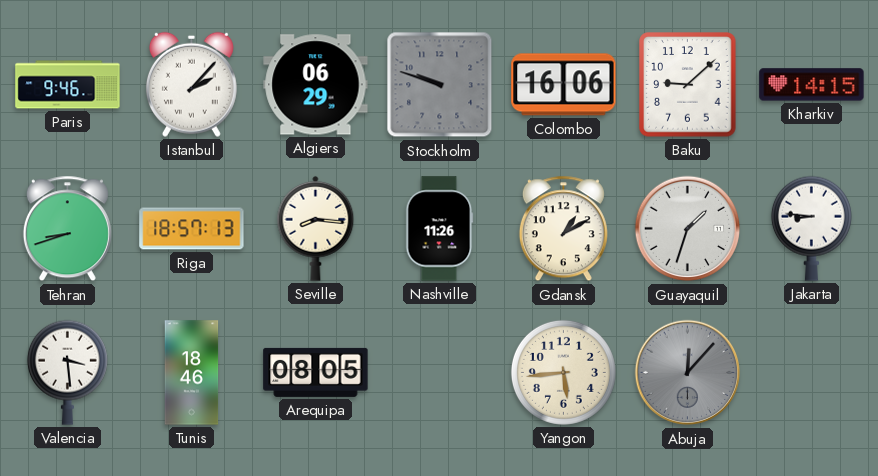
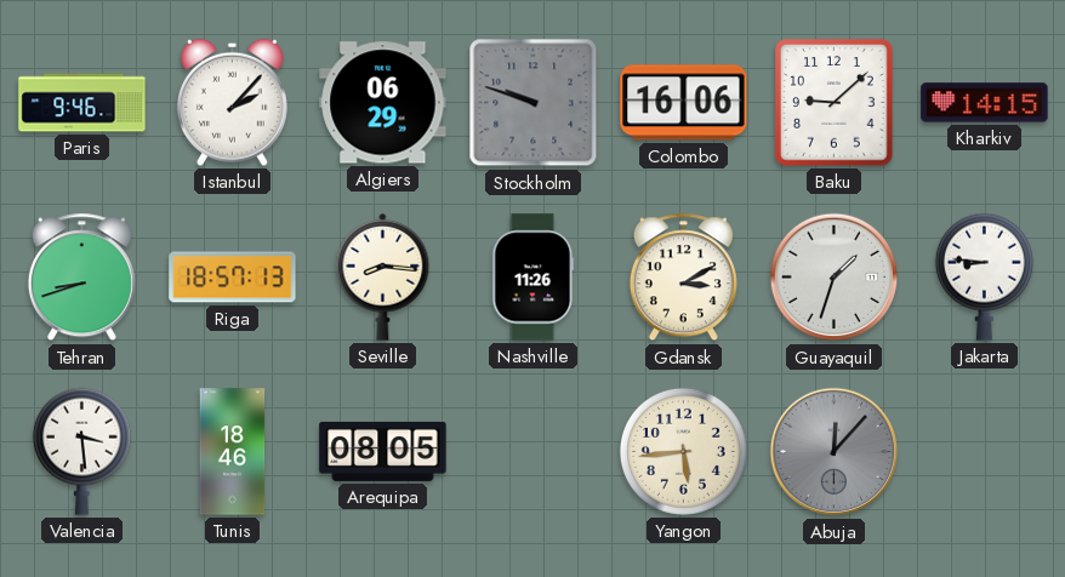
Gdansk: 1:10 -> 3:10
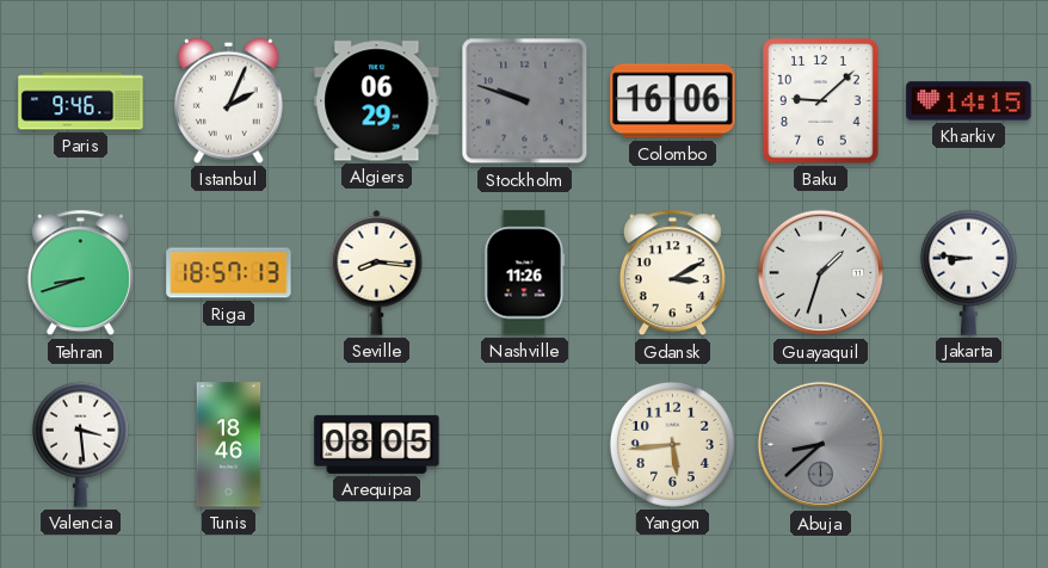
Istanbul: 2:07 -> 2:04
Abuja: 12:07 -> 8:38
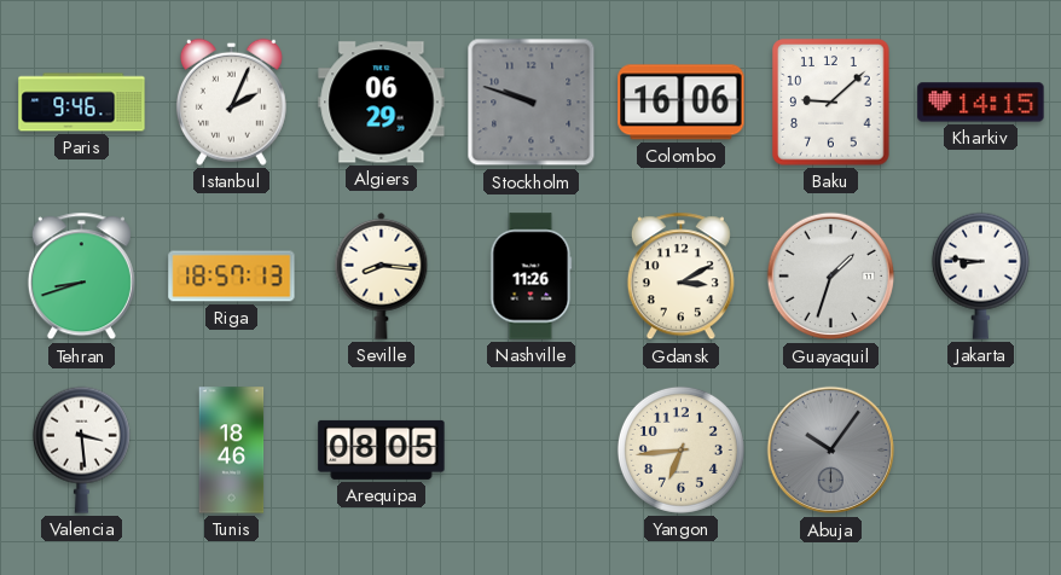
Yangon: 5:44 -> 6:44
Abuja: 8:38 -> 10:06
